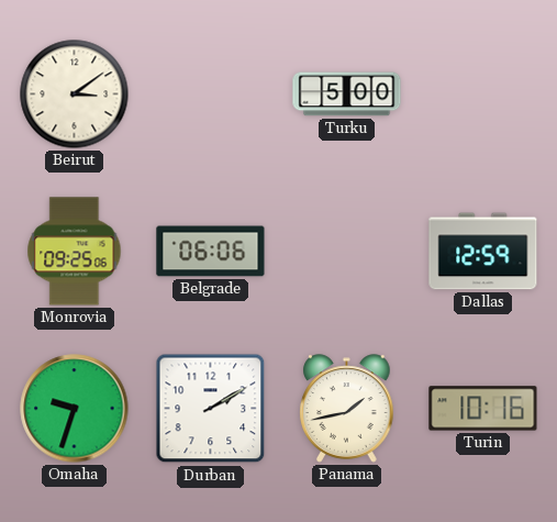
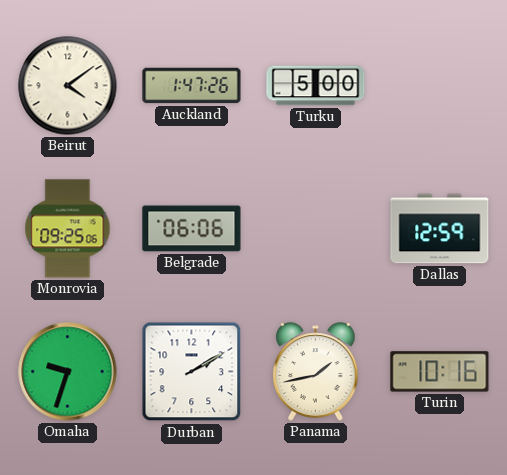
Beirut: 3:09 -> 4:09
Auckland: none -> 1:47
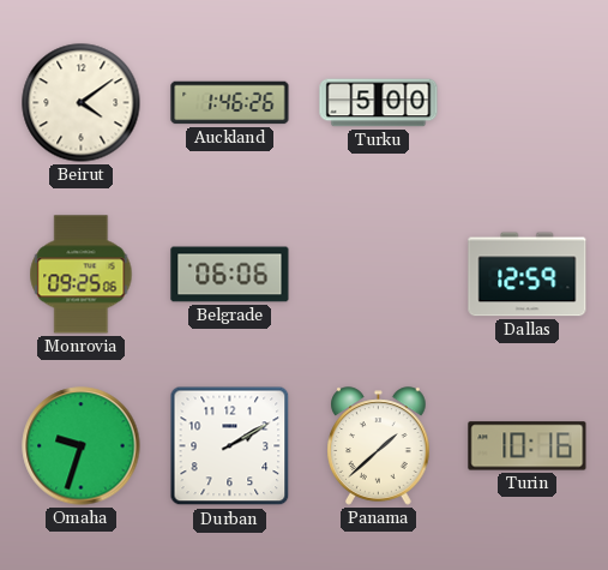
Auckland: 1:47 -> 1:46
Panama: 1:43 -> 1:38
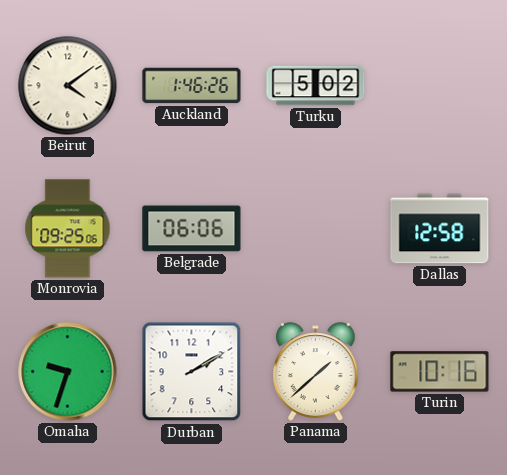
Turku: 5:00 -> 5:02
Dallas: 12:59 -> 12:58
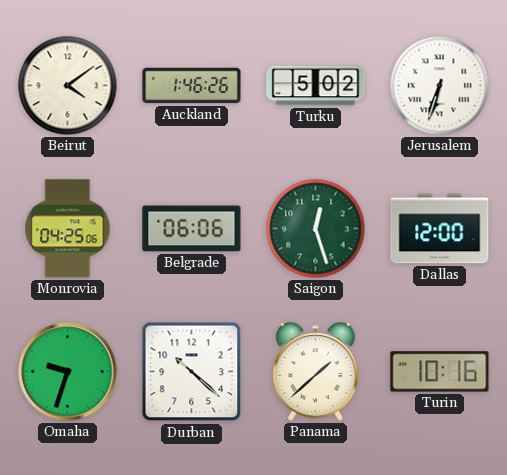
Jerusalem: none -> 6:33
Monrovia: 09:25 -> 04:25
Saigon: none -> 12:27
Dallas: 12:58 -> 12:00
Durban: 2:10 -> 10:22
